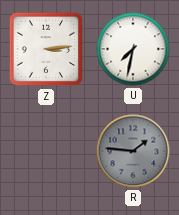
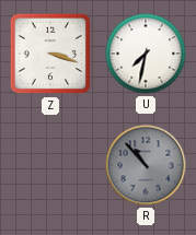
Z: 3:14 -> 3:18
R: 1:46 -> 10:53
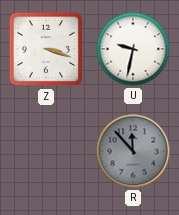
U: 7:32 -> 9:32
R: 10:53 -> 11:53
